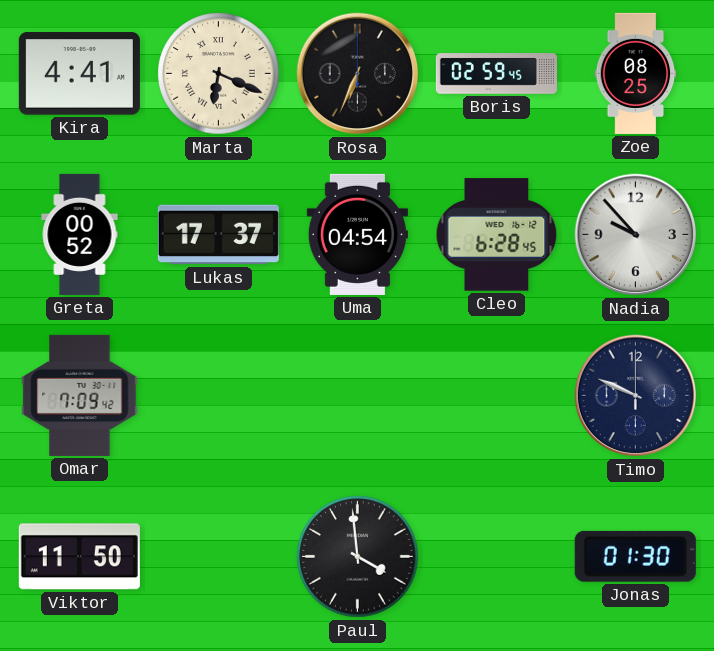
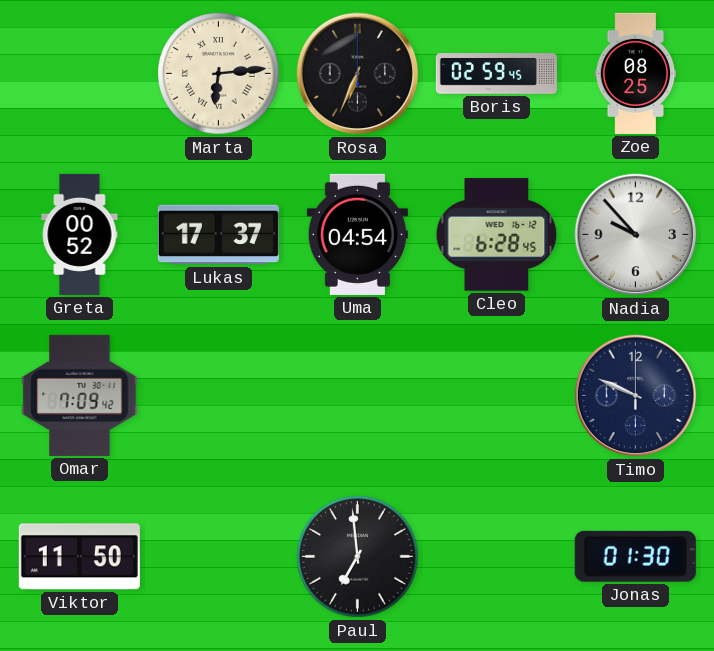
Kira: 4:41 -> none
Marta: 6:19 -> 6:14
Paul: 3:59 -> 6:59
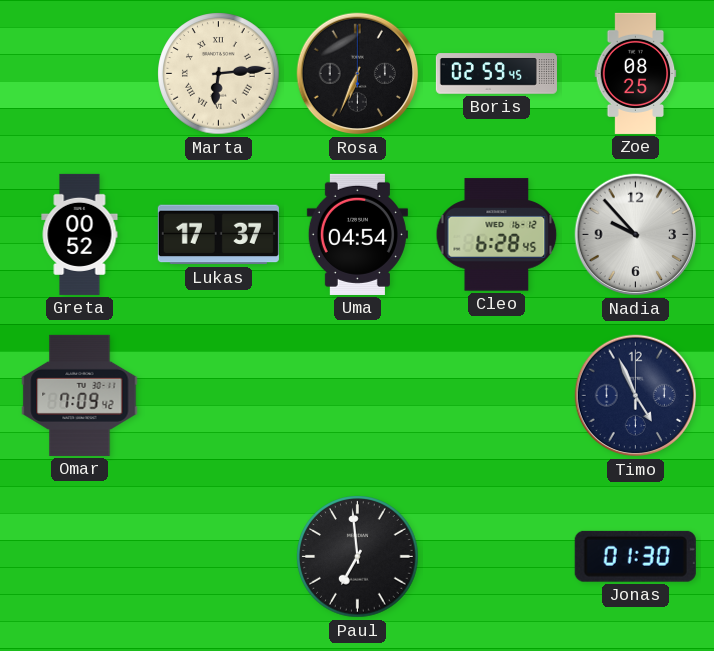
Timo: 9:49 -> 4:56
Viktor: 11:50 -> none
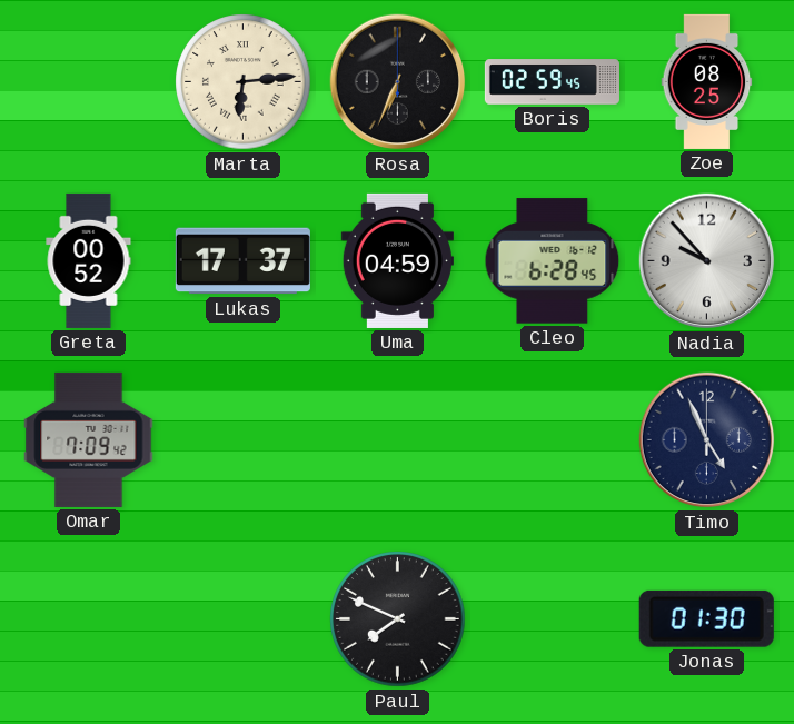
Uma: 04:54 -> 04:59
Paul: 6:59 -> 7:49
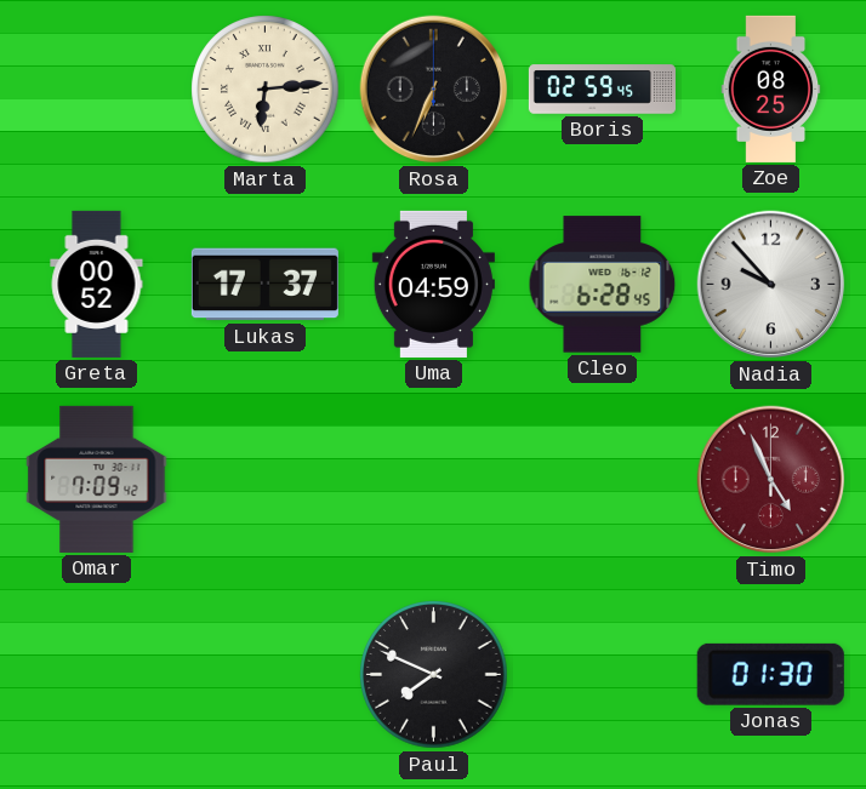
Timo dial: navy -> burgundy
